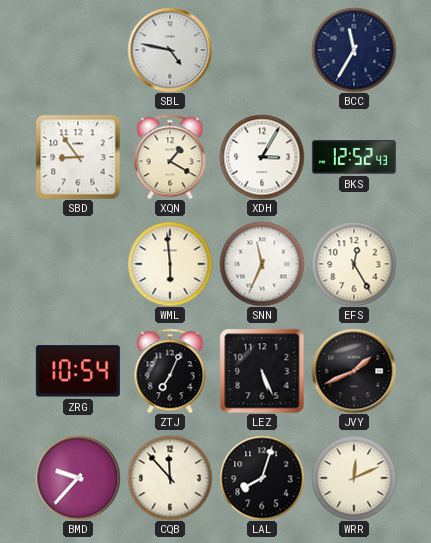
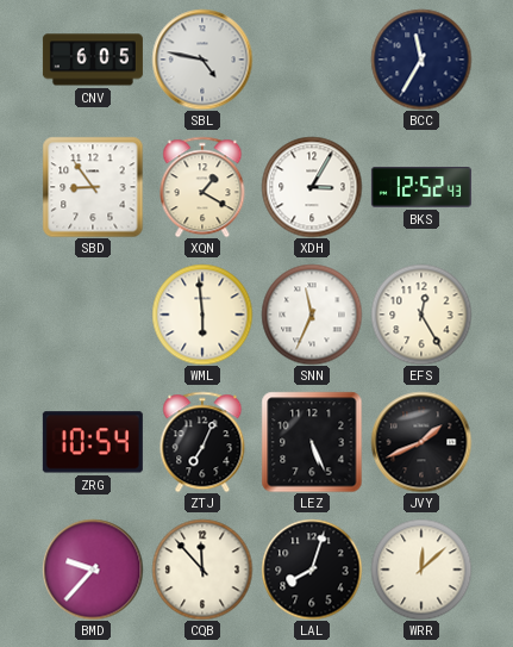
CNV: none -> 6:05
WRR: 12:11 -> 12:08
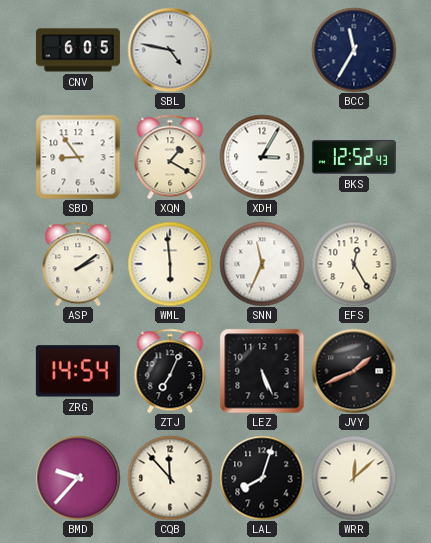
ASP: none -> 2:09
ZRG: 10:54 -> 14:54
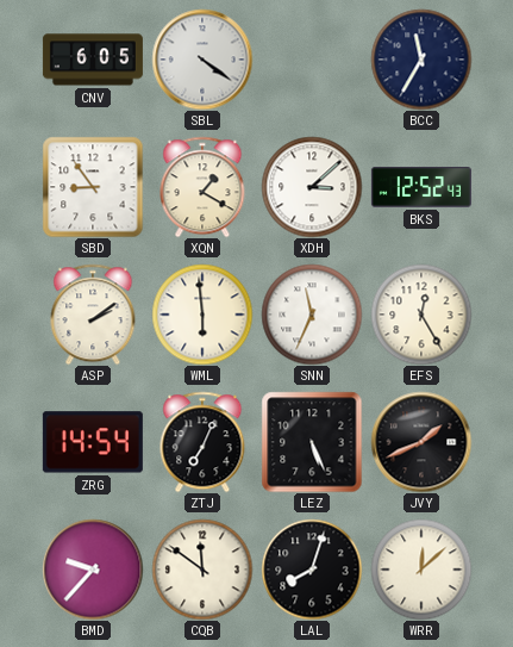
SBL: 4:47 -> 4:21
XDH: 3:05 -> 3:08
CQB: 11:53 -> 11:51
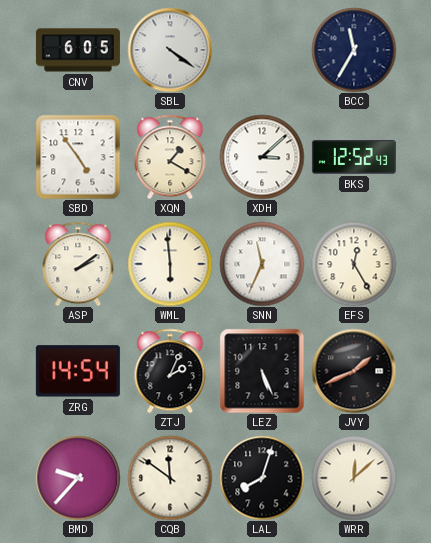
SBD: 8:54 -> 4:54
ZTJ: 7:04 -> 2:04
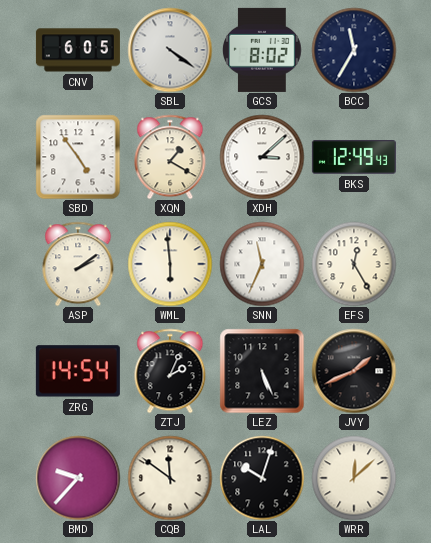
GCS: none -> 8:02
BKS: 12:52 -> 12:49
LAL: 8:03 -> 10:03
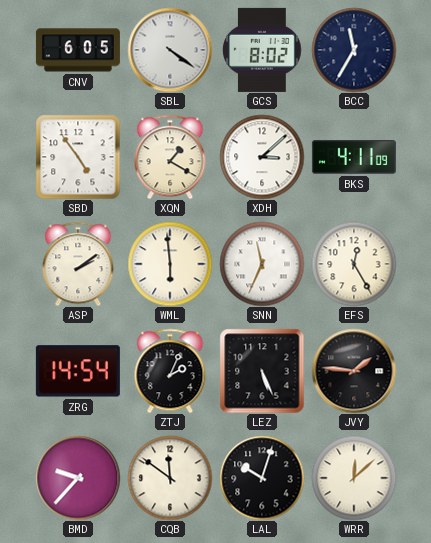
BKS: 12:49 -> 4:11
JVY: 1:41 -> 1:46
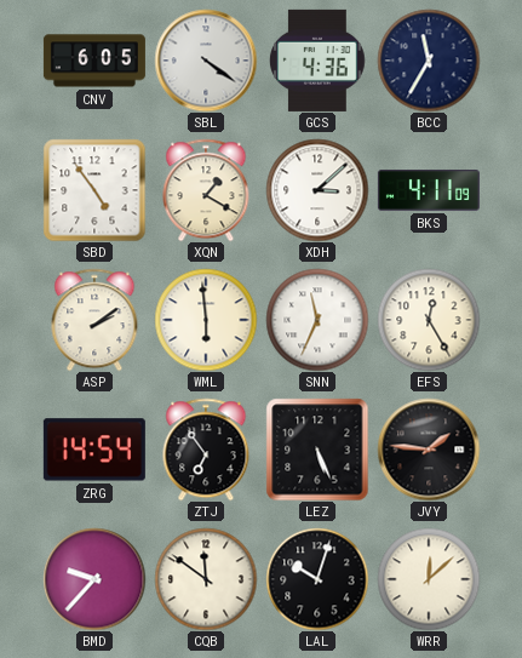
GCS: 8:02 -> 4:36
ZTJ: 2:04 -> 6:54
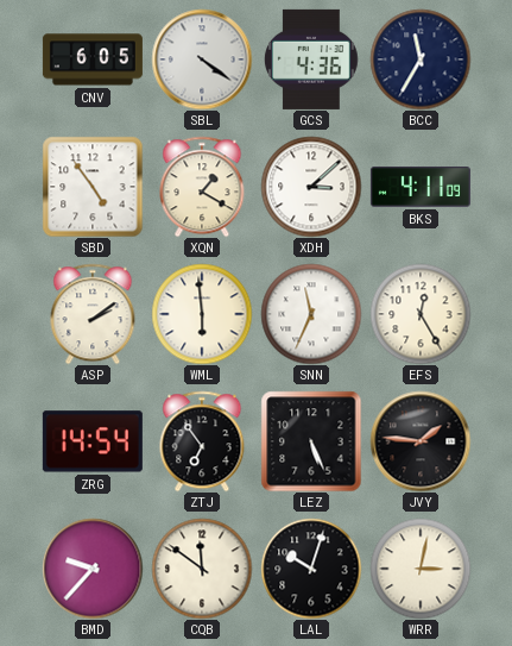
WRR: 12:08 -> 3:02
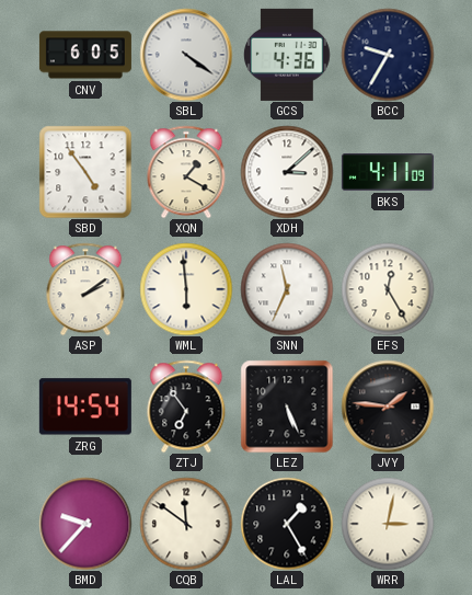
BCC: 11:35 -> 9:35
LAL: 10:03 -> 1:25
